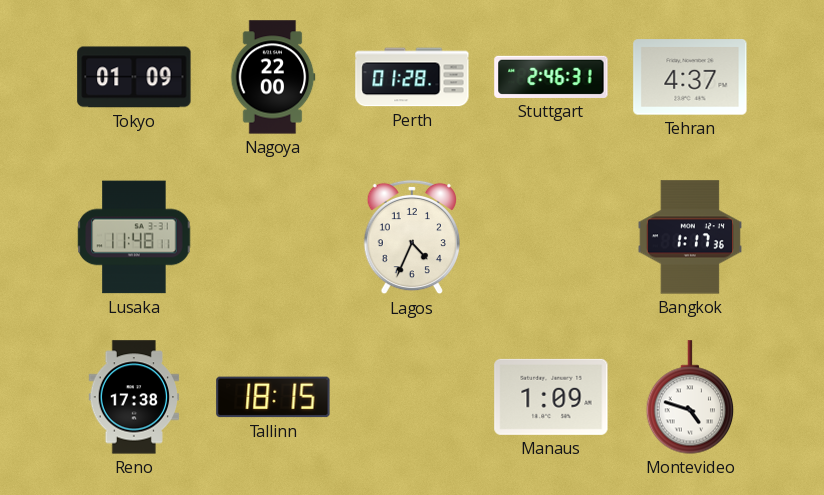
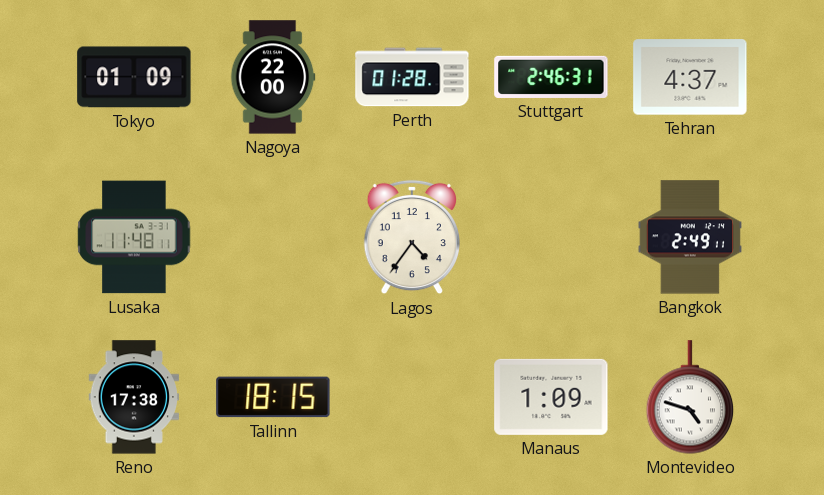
Lagos: 4:34 -> 4:36
Bangkok: 1:17 -> 2:49
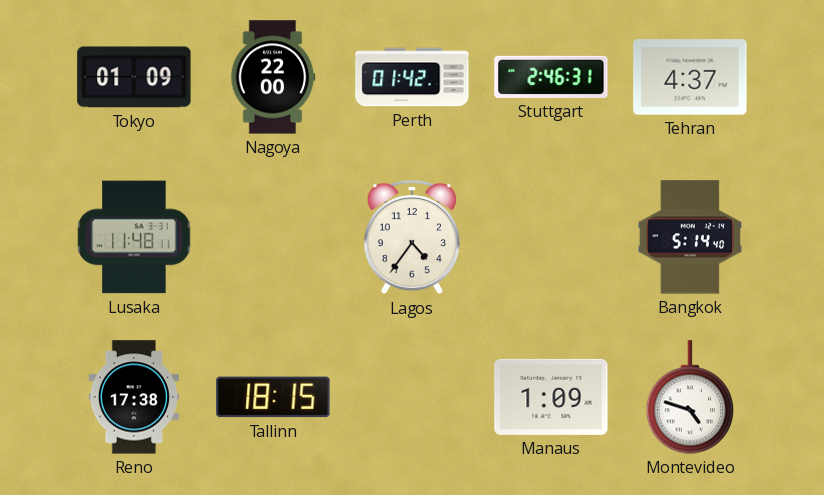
Perth: 01:28 -> 01:42
Bangkok: 2:49 -> 5:14
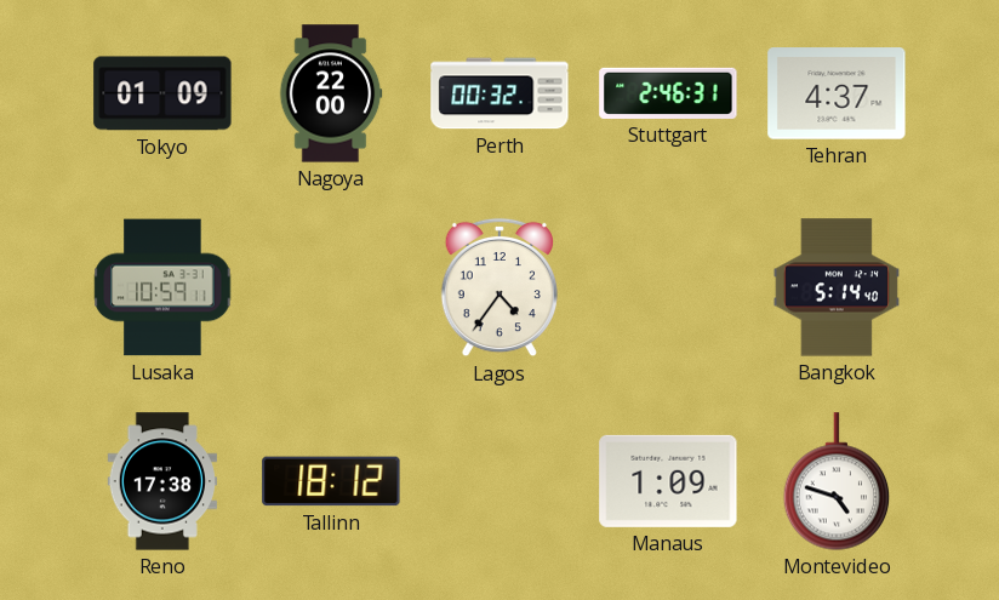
Perth: 01:42 -> 00:32
Lusaka: 11:48 -> 10:59
Tallinn: 18:15 -> 18:12
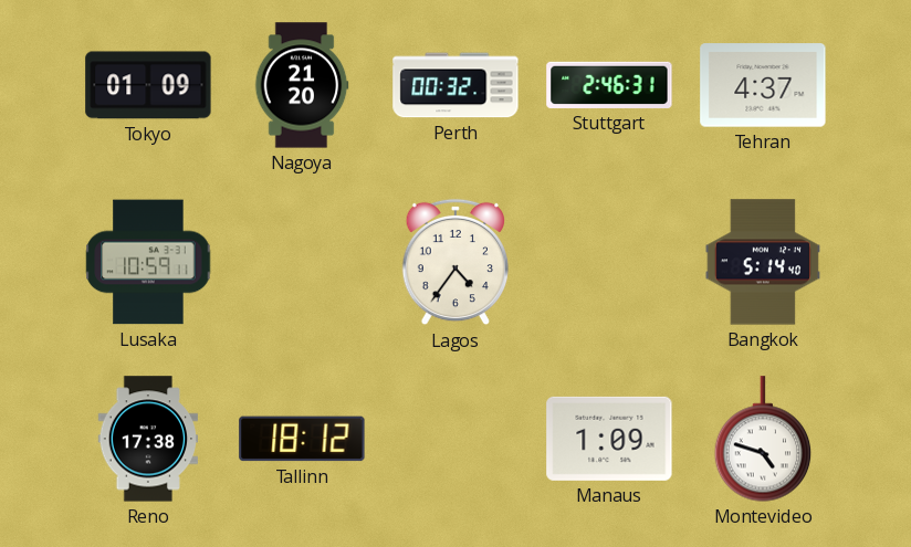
Nagoya: 22:00 -> 21:20
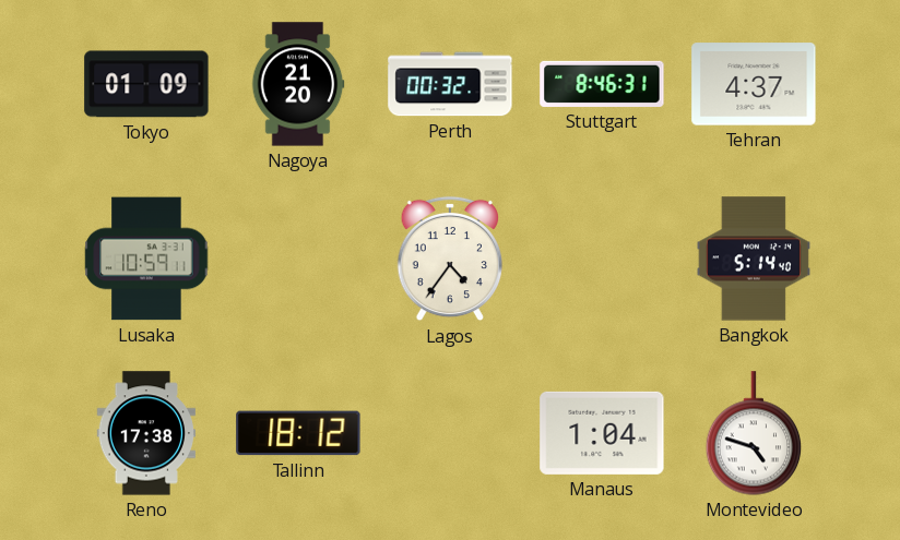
Stuttgart: 2:46 -> 8:46
Manaus: 1:09 -> 1:04
